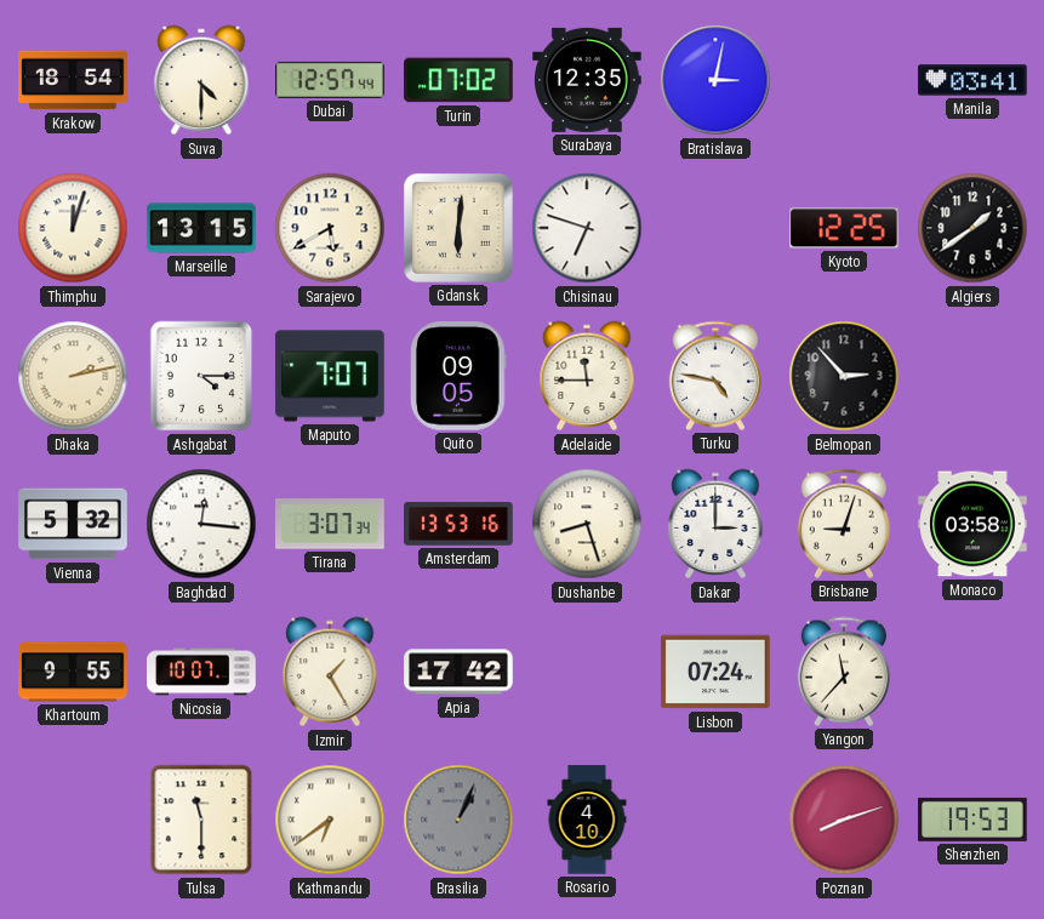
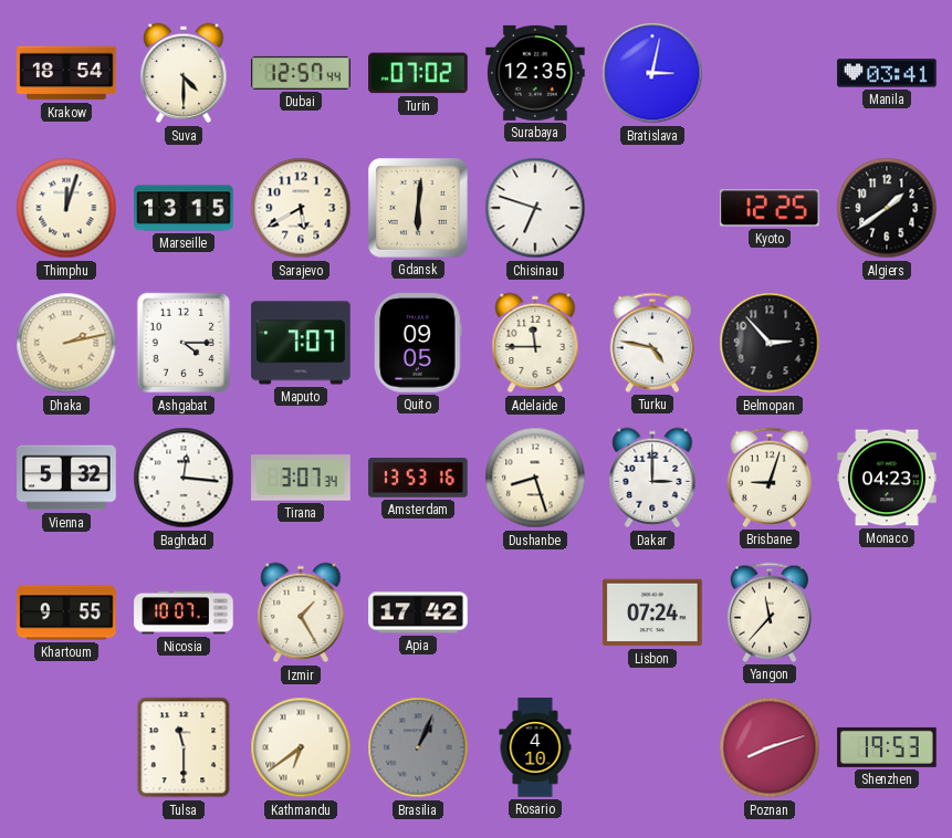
Monaco: 03:58 -> 04:23
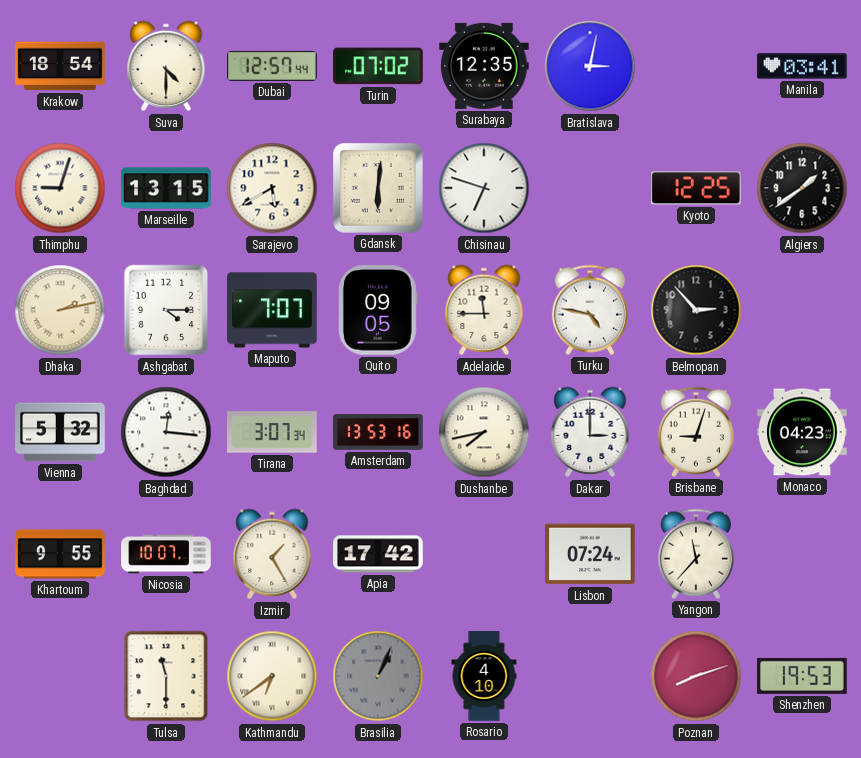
Thimphu: 12:03 -> 9:03
Dushanbe: 8:27 -> 7:43
